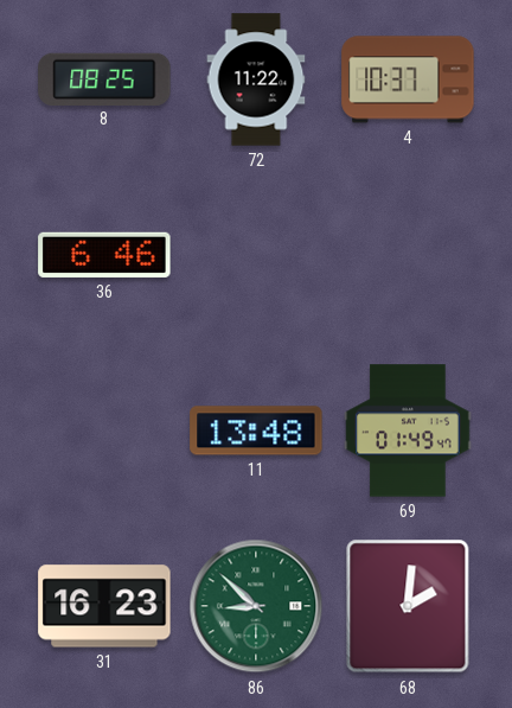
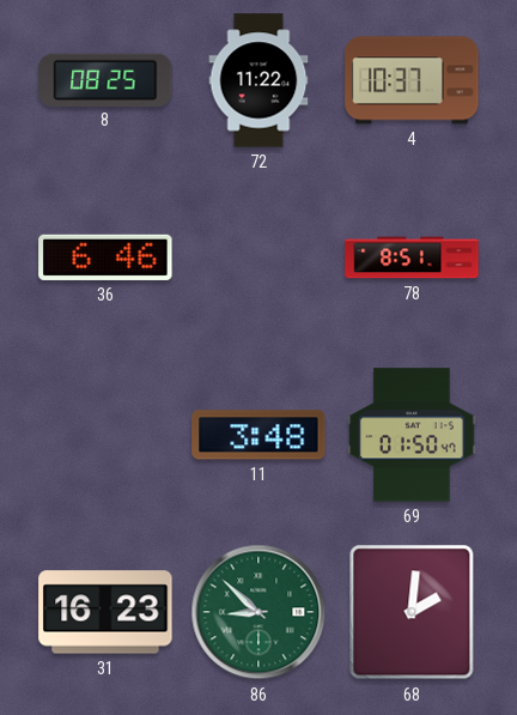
78: none -> 8:51
11: 13:48 -> 3:48
69: 01:49 -> 01:50
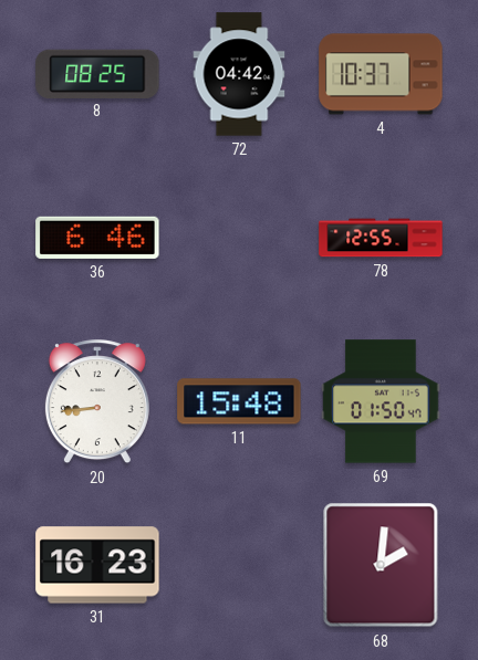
72: 11:22 -> 04:42
78: 8:51 -> 12:55
20: none -> 8:44
11: 3:48 -> 15:48
86: 8:52 -> none
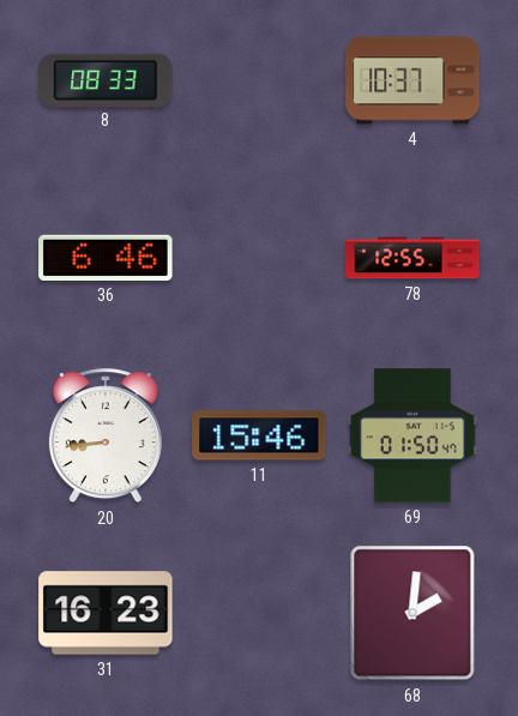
8: 08:25 -> 08:33
72: 04:42 -> none
11: 15:48 -> 15:46
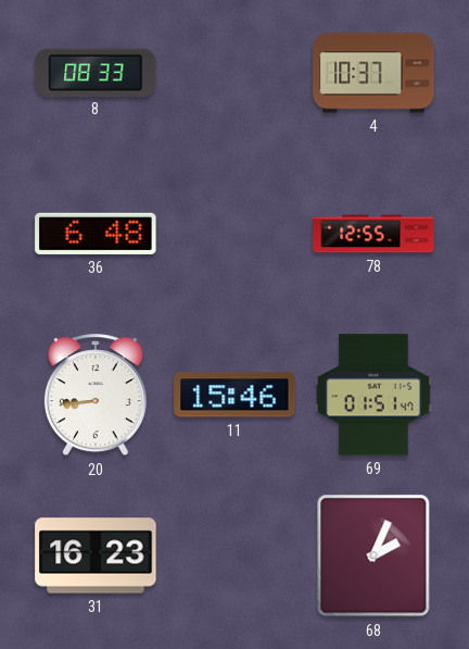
36: 6:46 -> 6:48
69: 01:50 -> 01:51
68: 2:01 -> 2:04
